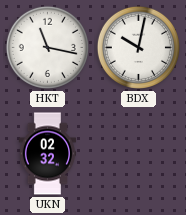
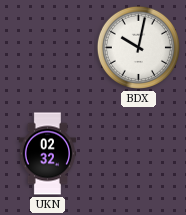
HKT: 11:17 -> none
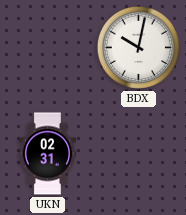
UKN: 02:32 -> 02:31
